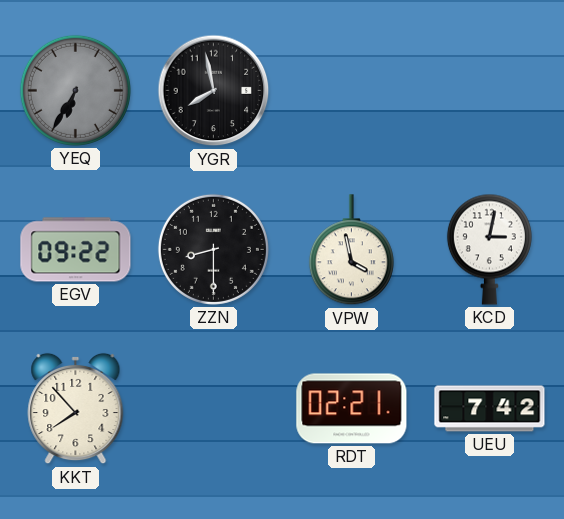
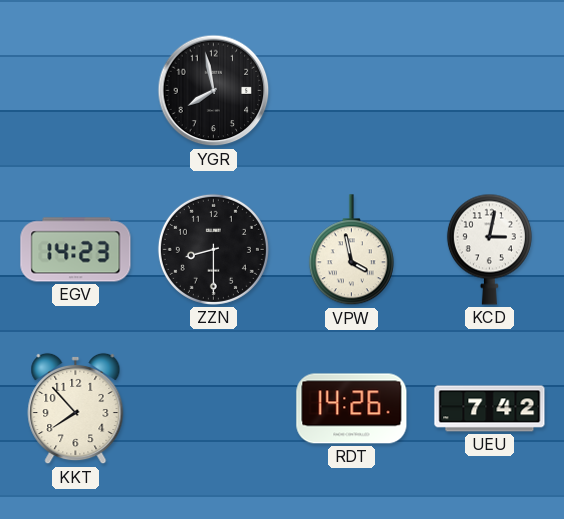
YEQ: 6:35 -> none
EGV: 09:22 -> 14:23
RDT: 02:21 -> 14:26
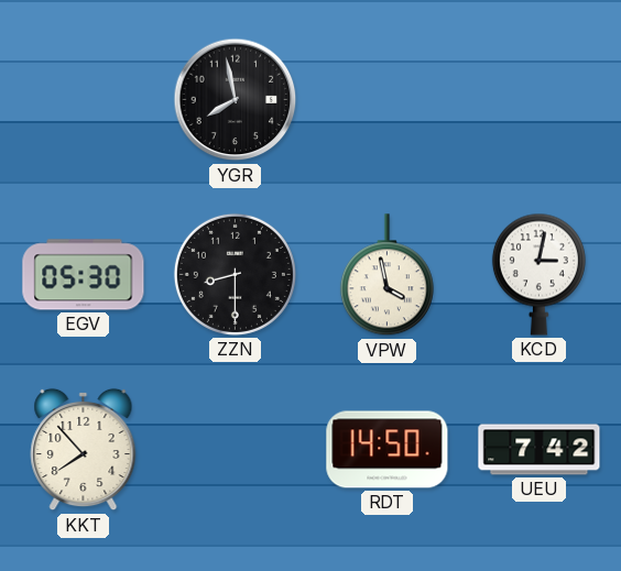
EGV: 14:23 -> 05:30
RDT: 14:26 -> 14:50
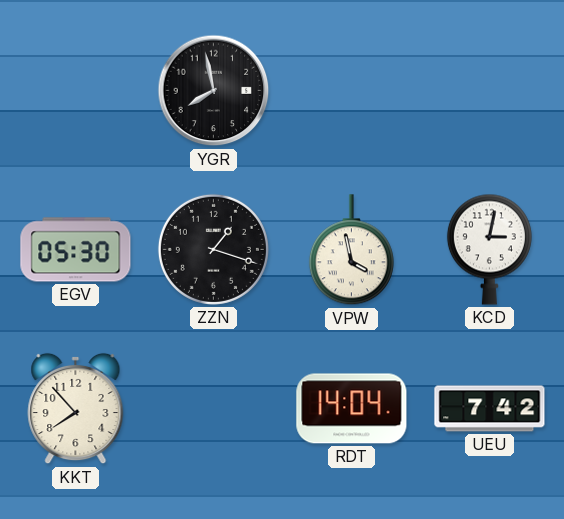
ZZN: 8:30 -> 1:18
RDT: 14:50 -> 14:04
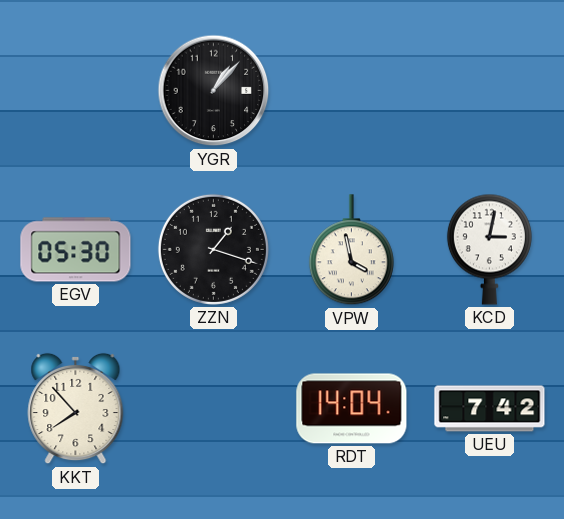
YGR: 7:58 -> 1:07
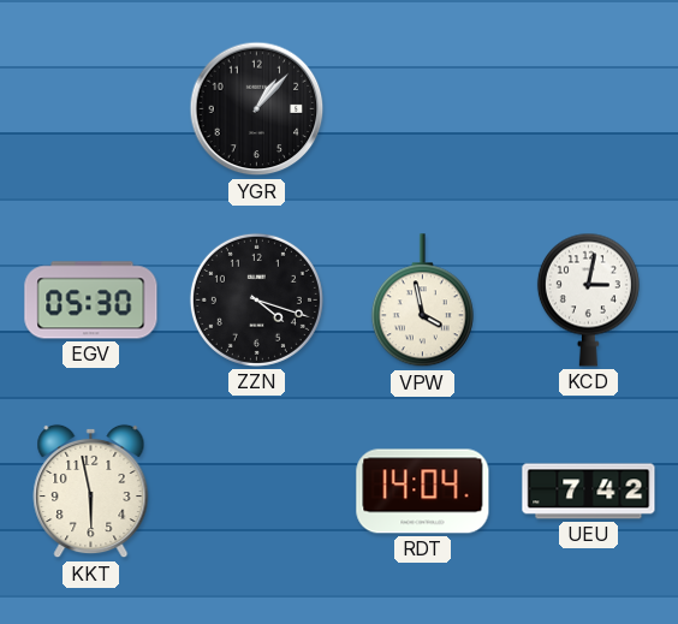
ZZN: 1:18 -> 4:18
KKT: 7:53 -> 5:58
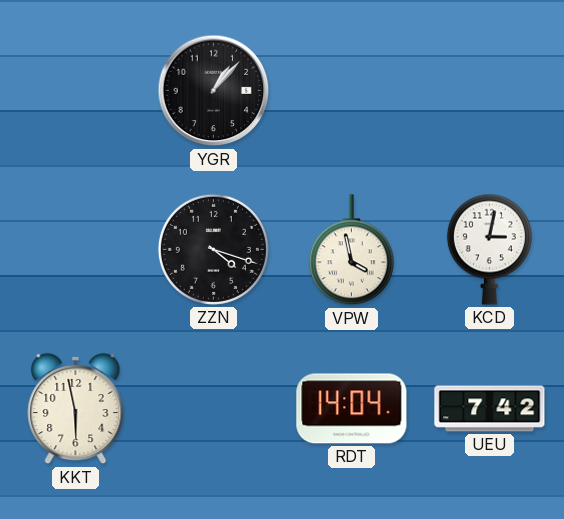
EGV: 05:30 -> none
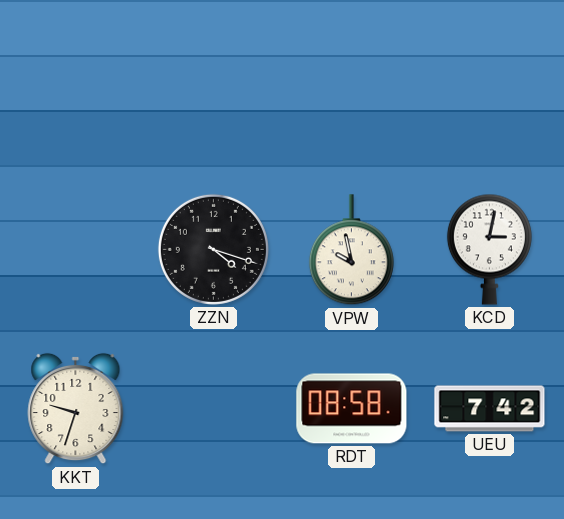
YGR: 1:07 -> none
VPW: 3:58 -> 9:58
KKT: 5:58 -> 9:33
RDT: 14:04 -> 08:58
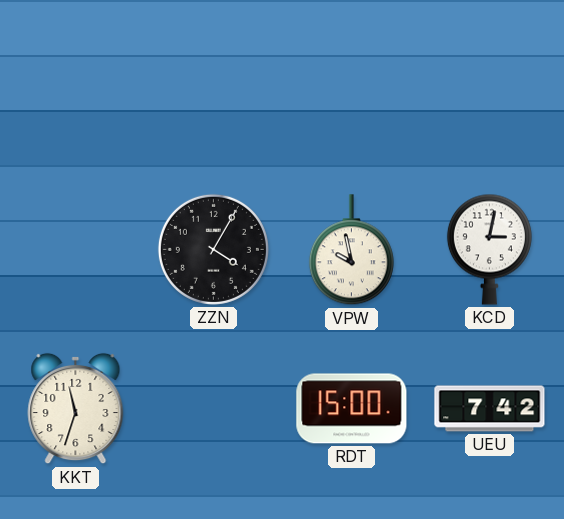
ZZN: 4:18 -> 4:05
KKT: 9:33 -> 11:33
RDT: 08:58 -> 15:00
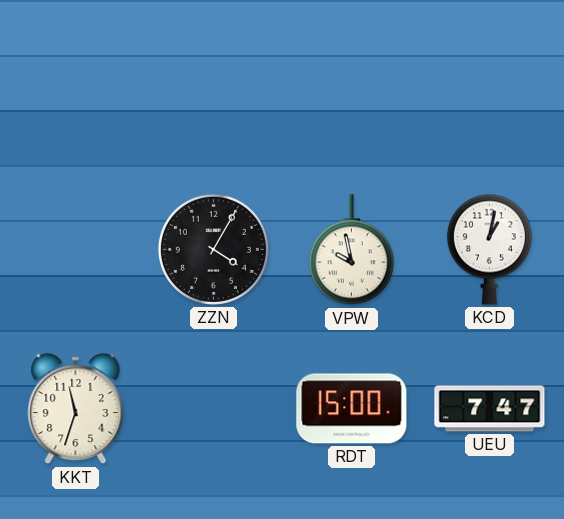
KCD: 3:02 -> 1:02
UEU: 7:42 -> 7:47
